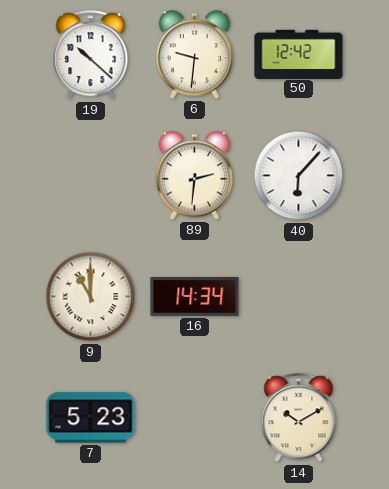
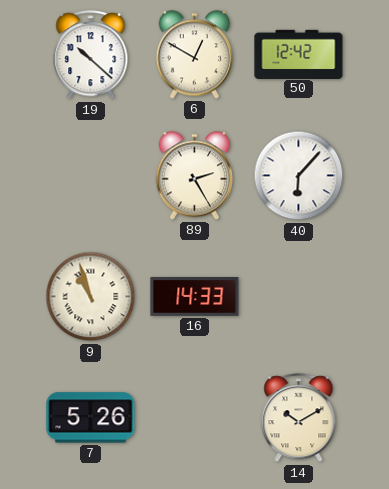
6: 9:31 -> 12:50
89: 2:31 -> 2:25
9: 11:00 -> 10:57
16: 14:34 -> 14:33
7: 5:23 -> 5:26
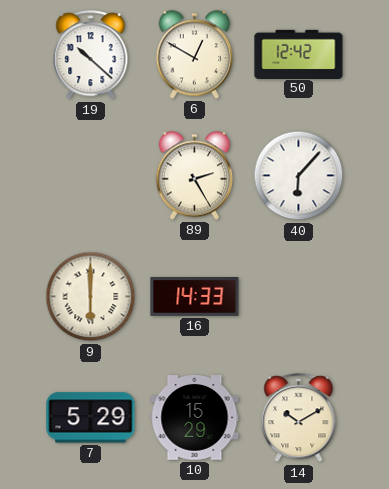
9: 10:57 -> 6:00
7: 5:26 -> 5:29
10: none -> 15:29
